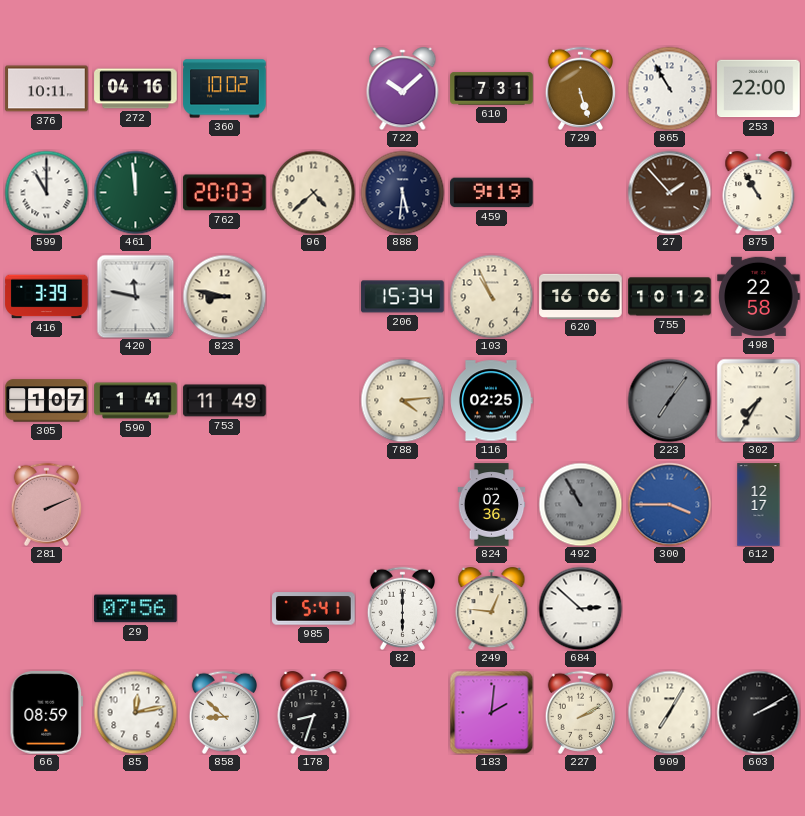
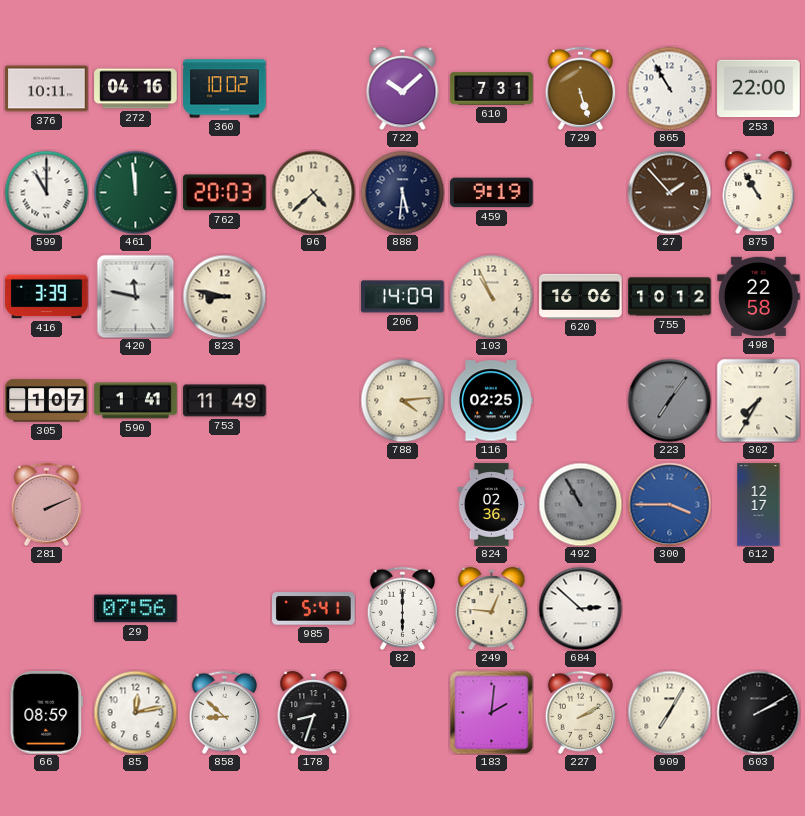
206: 15:34 -> 14:09
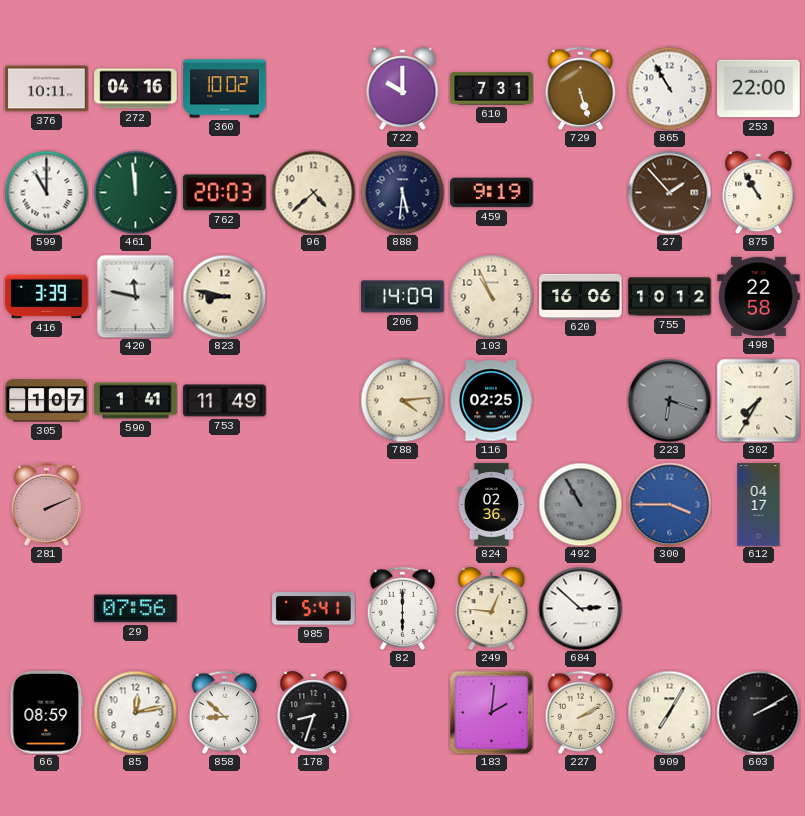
722: 10:08 -> 10:00
223: 7:06 -> 6:18
612: 12:17 -> 04:17
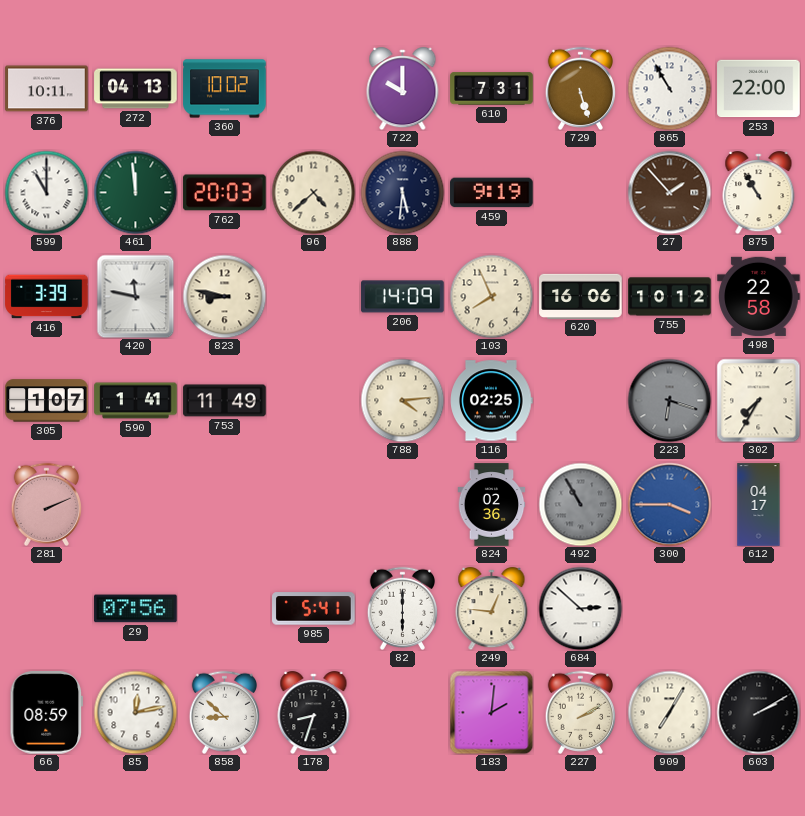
272: 04:16 -> 04:13
103: 10:56 -> 7:56
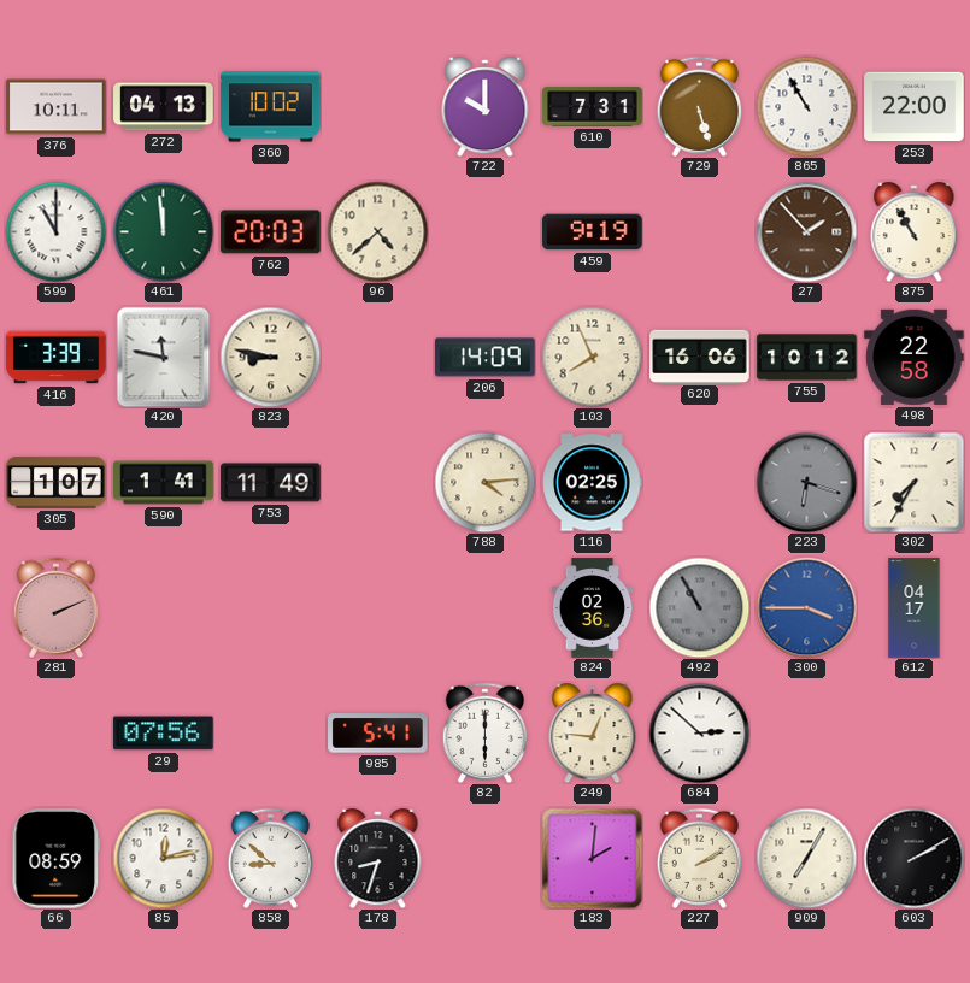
888: 5:31 -> none
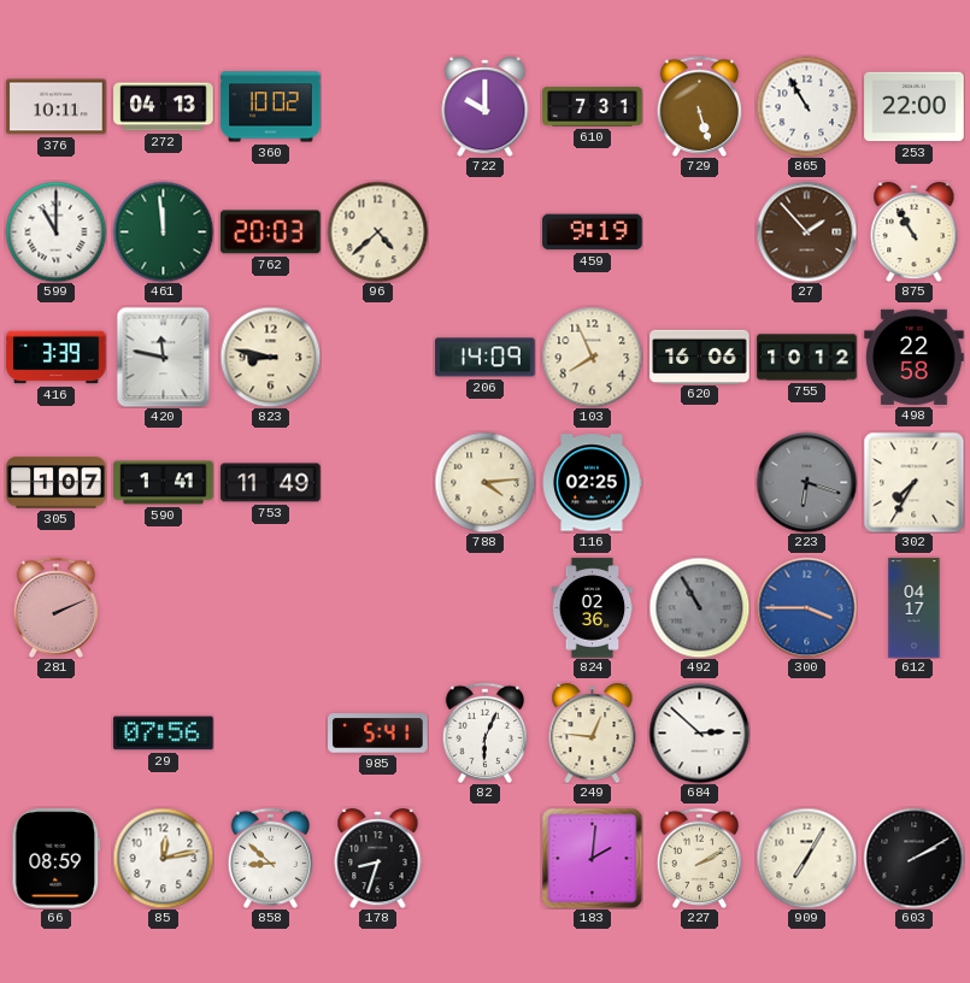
82: 6:00 -> 6:04
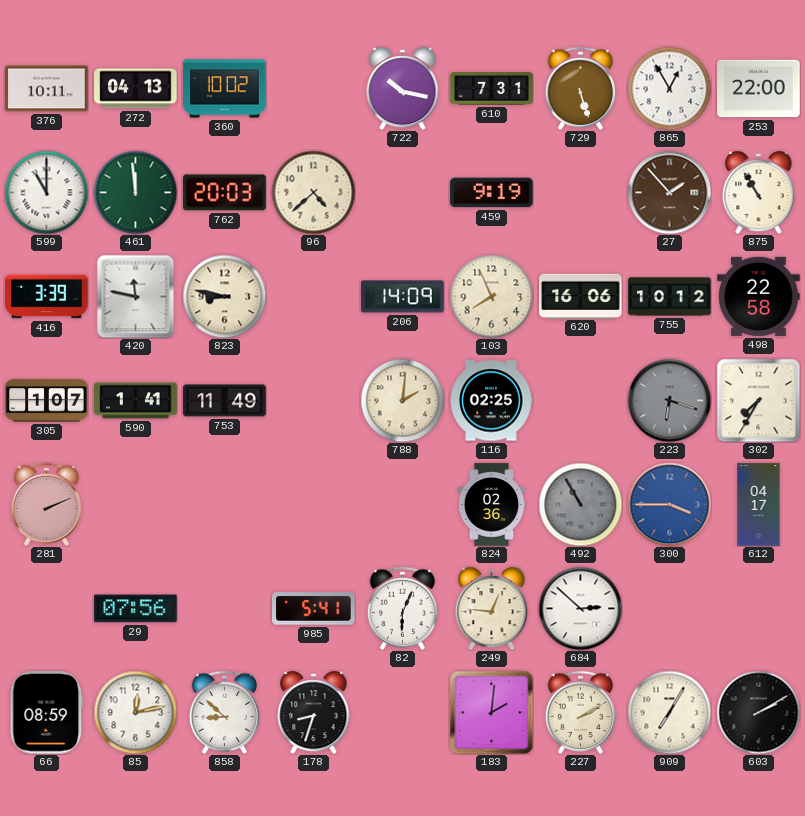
722: 10:00 -> 10:17
865: 10:55 -> 12:55
788: 4:14 -> 2:01
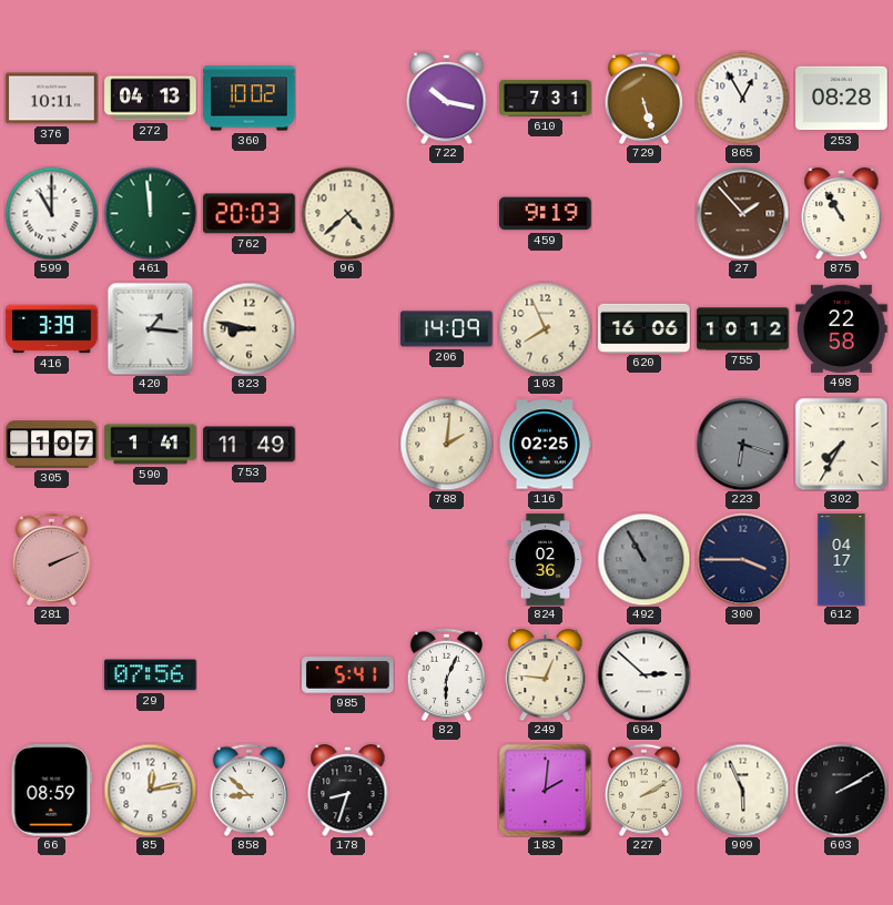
253: 22:00 -> 08:28
420: 11:47 -> 1:16
300 dial: blue -> navy
909: 7:05 -> 5:56
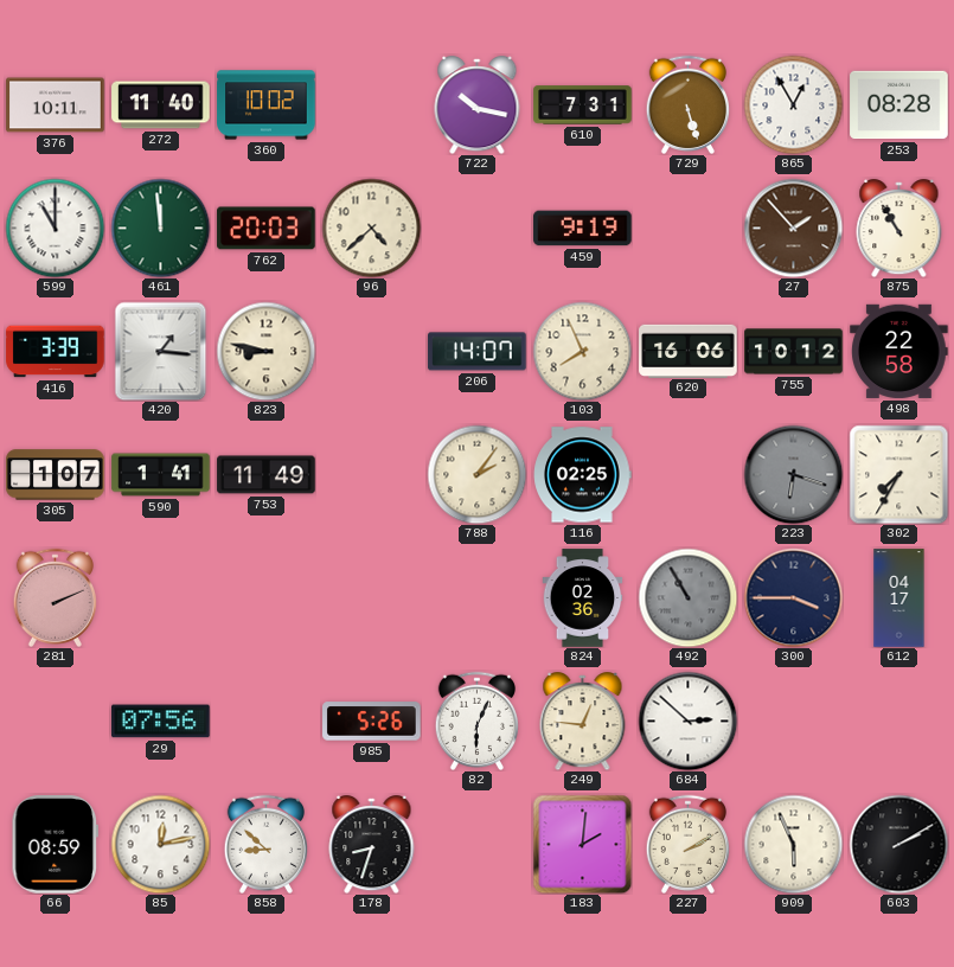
272: 04:13 -> 11:40
206: 14:09 -> 14:07
788: 2:01 -> 2:06
985: 5:41 -> 5:26
